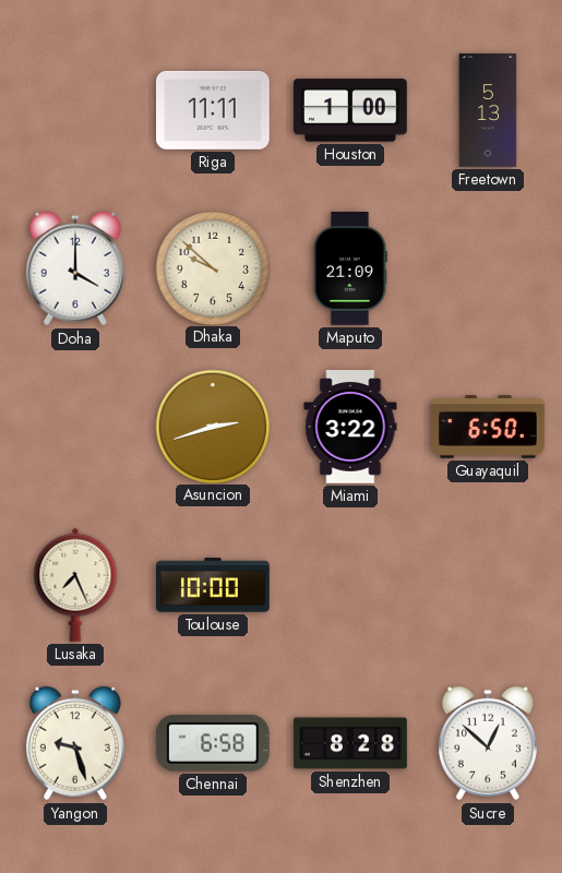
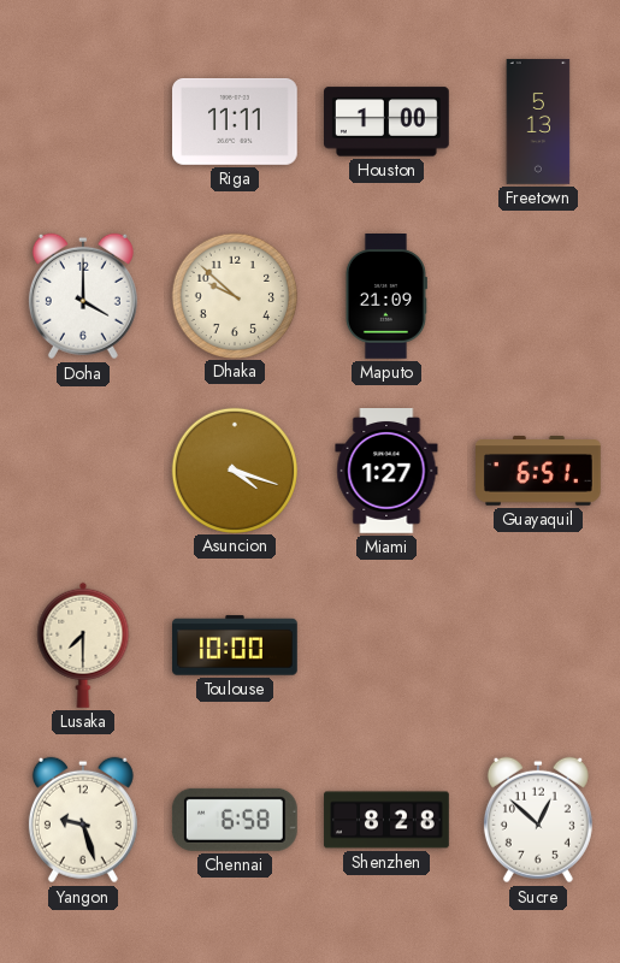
Asuncion: 2:42 -> 4:18
Miami: 3:22 -> 1:27
Guayaquil: 6:50 -> 6:51
Lusaka: 7:26 -> 7:30
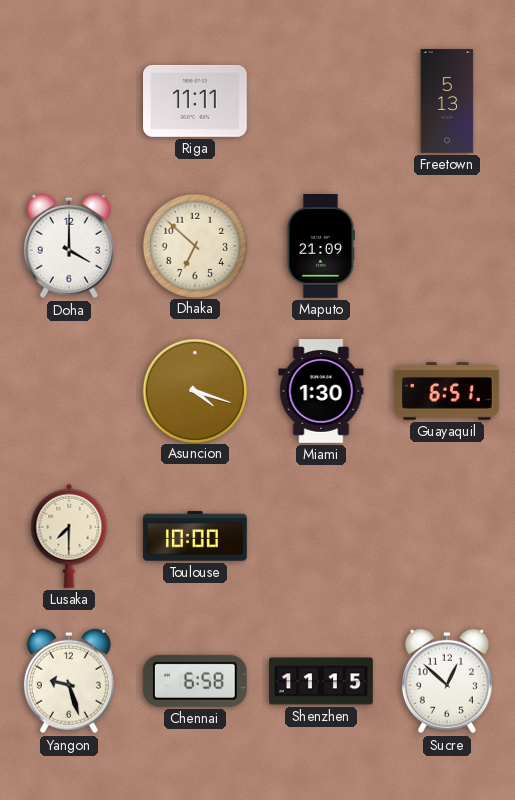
Houston: 1:00 -> none
Dhaka: 9:52 -> 6:52
Miami: 1:27 -> 1:30
Shenzhen: 8:28 -> 11:15
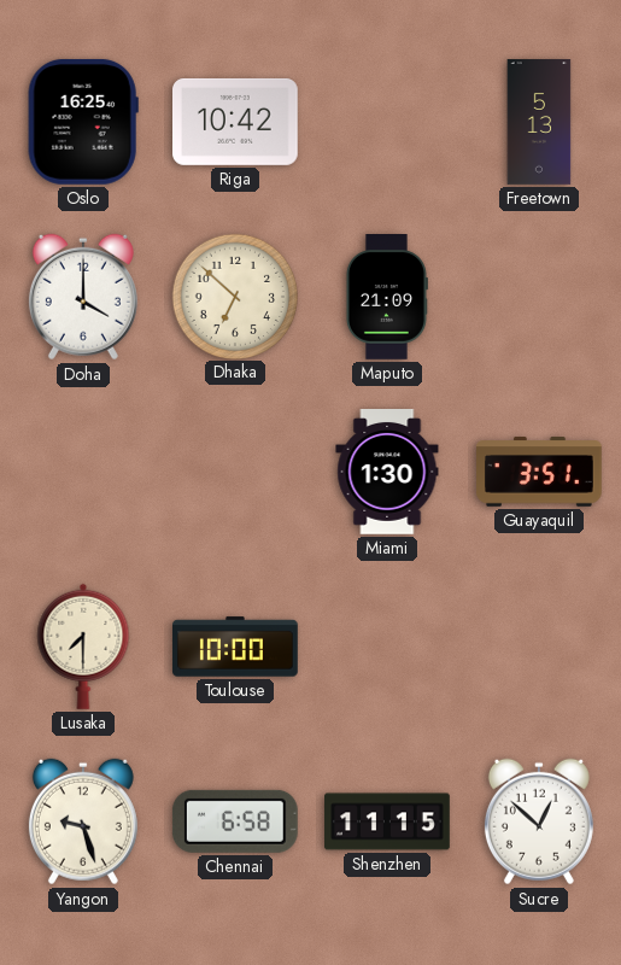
Oslo: none -> 16:25
Riga: 11:11 -> 10:42
Asuncion: 4:18 -> none
Guayaquil: 6:51 -> 3:51
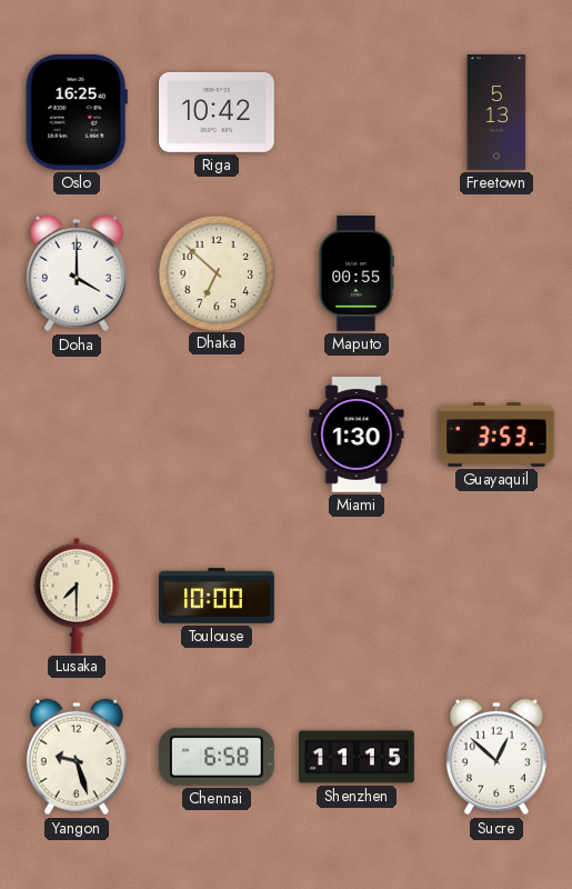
Maputo: 21:09 -> 00:55
Guayaquil: 3:51 -> 3:53
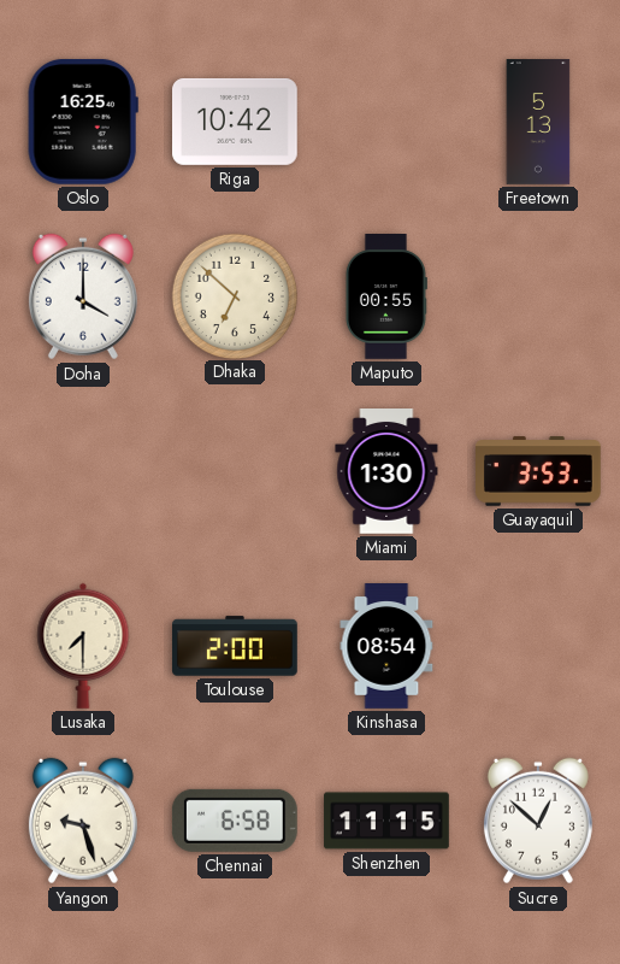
Toulouse: 10:00 -> 2:00
Kinshasa: none -> 08:54
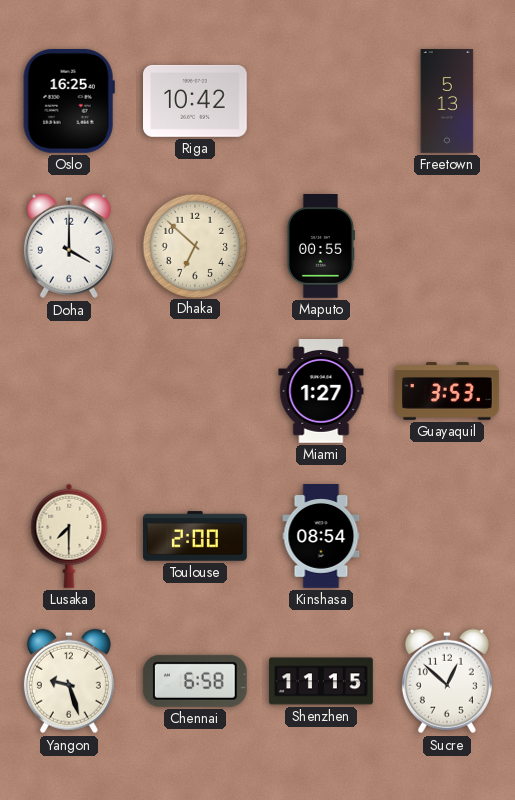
Miami: 1:30 -> 1:27
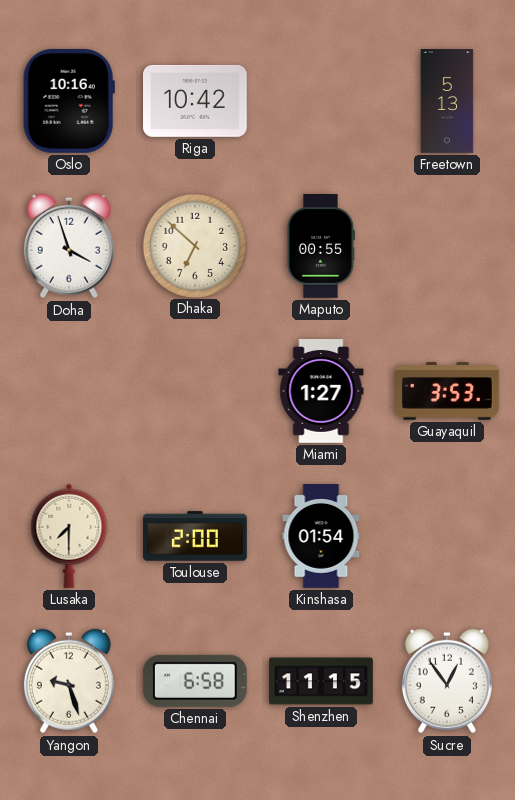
Oslo: 16:25 -> 10:16
Doha: 4:00 -> 3:57
Kinshasa: 08:54 -> 01:54
Sucre: 12:52 -> 12:54
